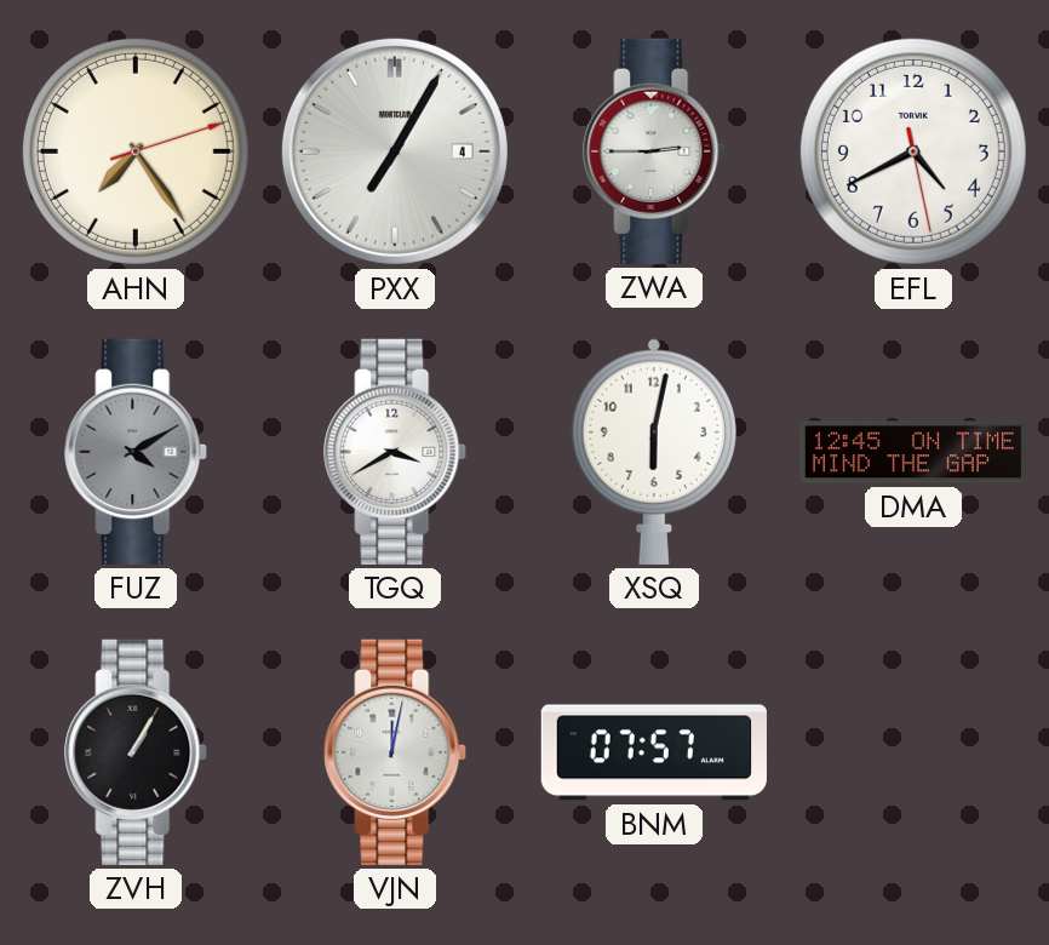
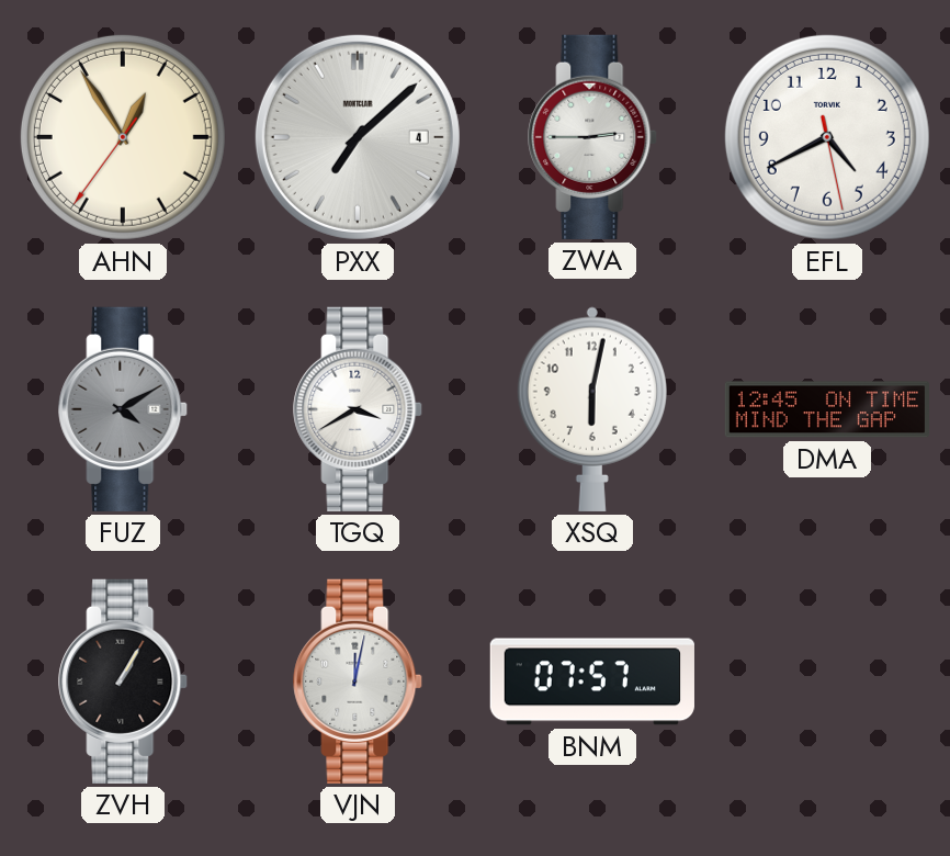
AHN: 7:24 -> 12:54
PXX: 7:05 -> 7:08
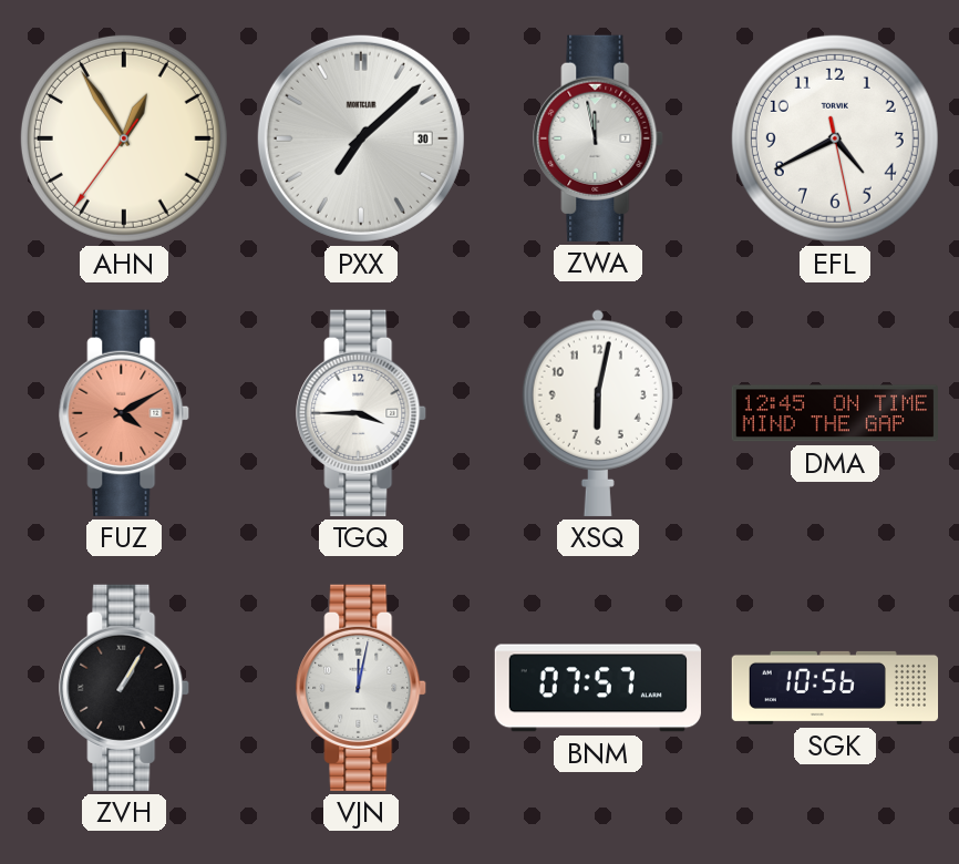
PXX date: 4 -> 30
ZWA: 2:45 -> 11:58
FUZ dial: grey -> salmon
TGQ: 3:40 -> 3:45
SGK: none -> 10:56
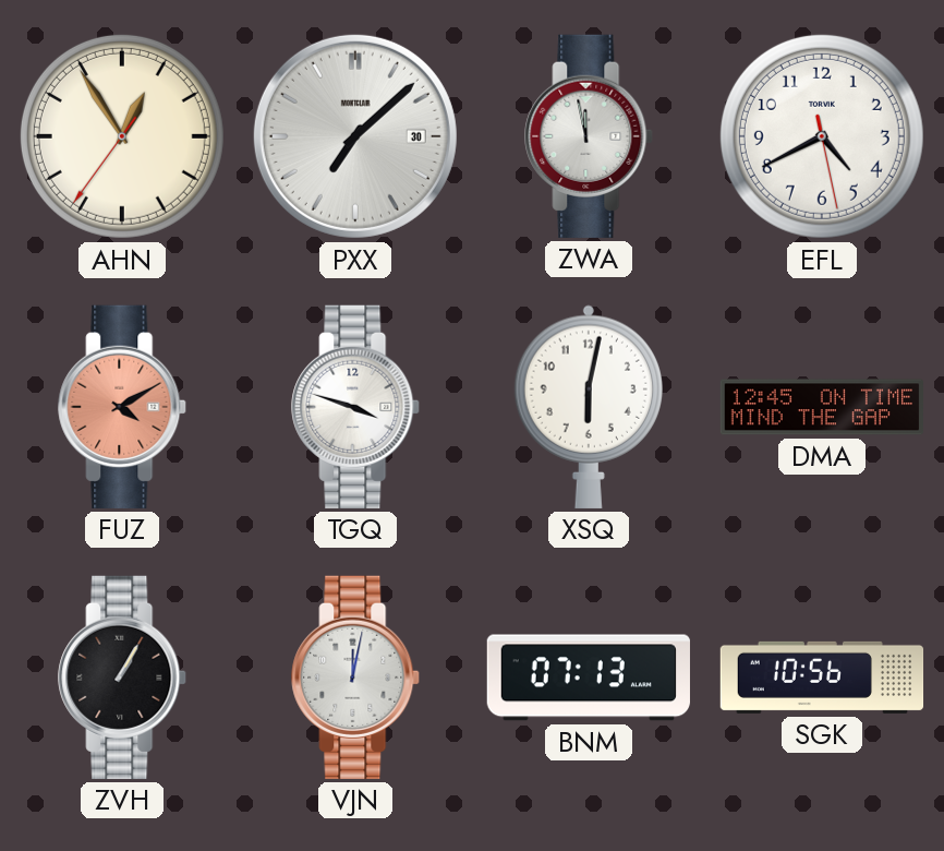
TGQ: 3:45 -> 3:48
BNM: 07:57 -> 07:13
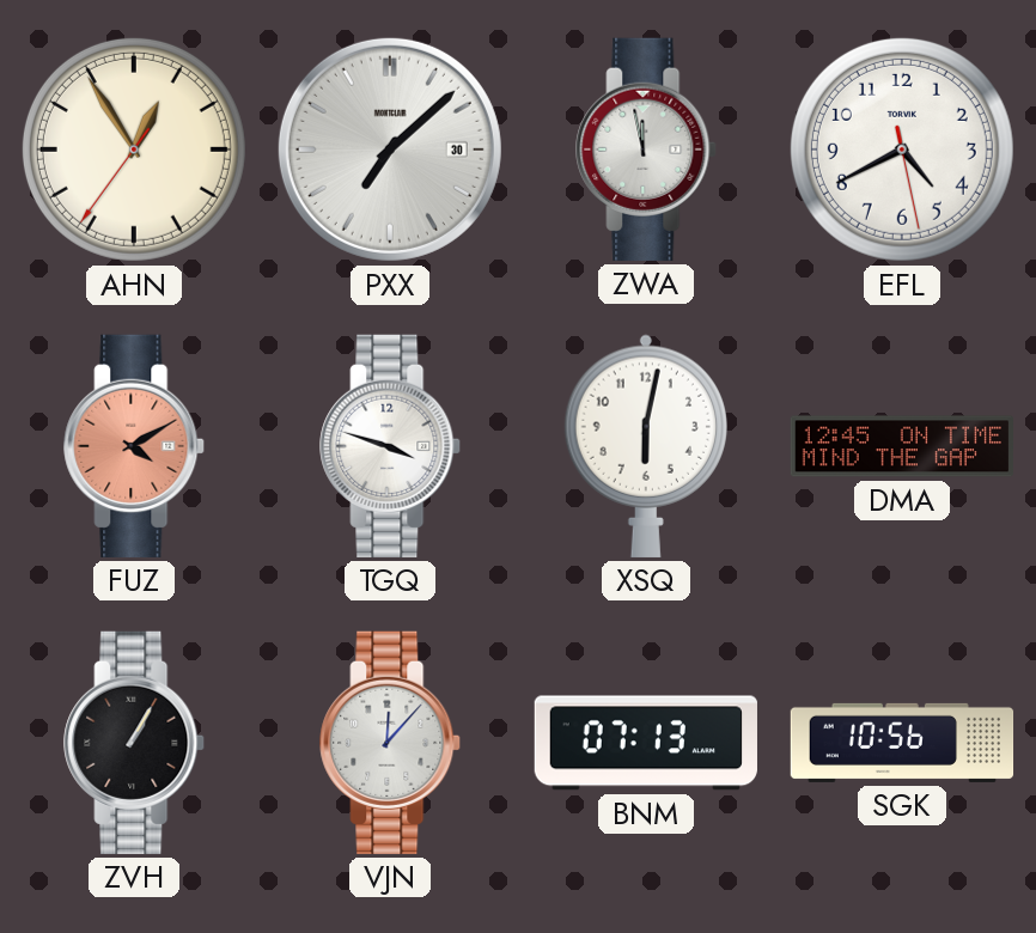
VJN: 12:02 -> 12:07
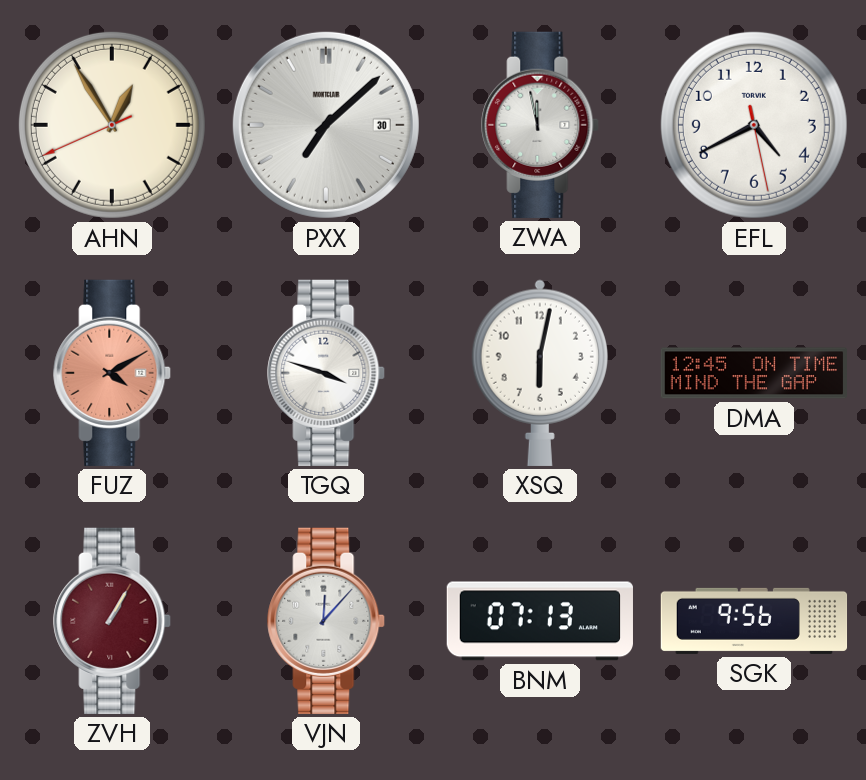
AHN: 12:54:36 -> 12:54:41
ZVH dial: black -> burgundy
SGK: 10:56 -> 9:56
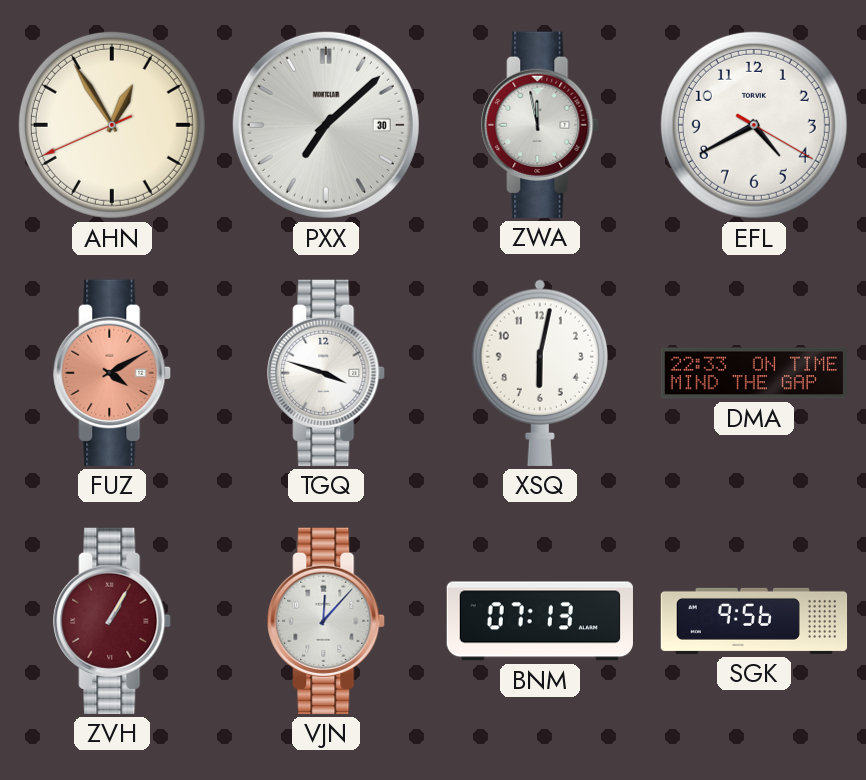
EFL: 4:40:28 -> 4:40:20
DMA: 12:45 -> 22:33
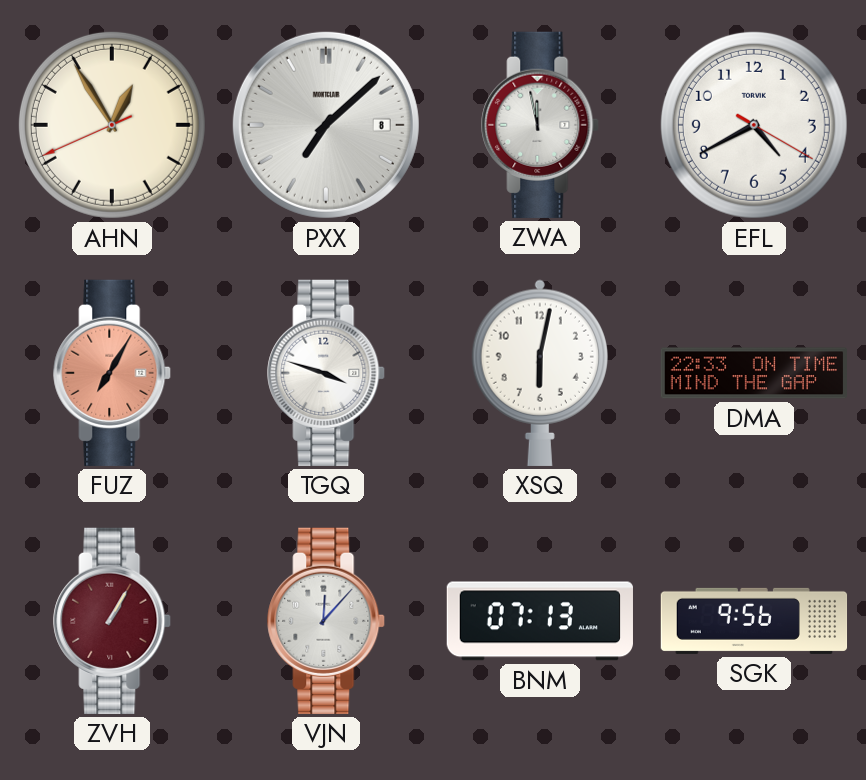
PXX date: 30 -> 8
FUZ: 4:10 -> 7:05
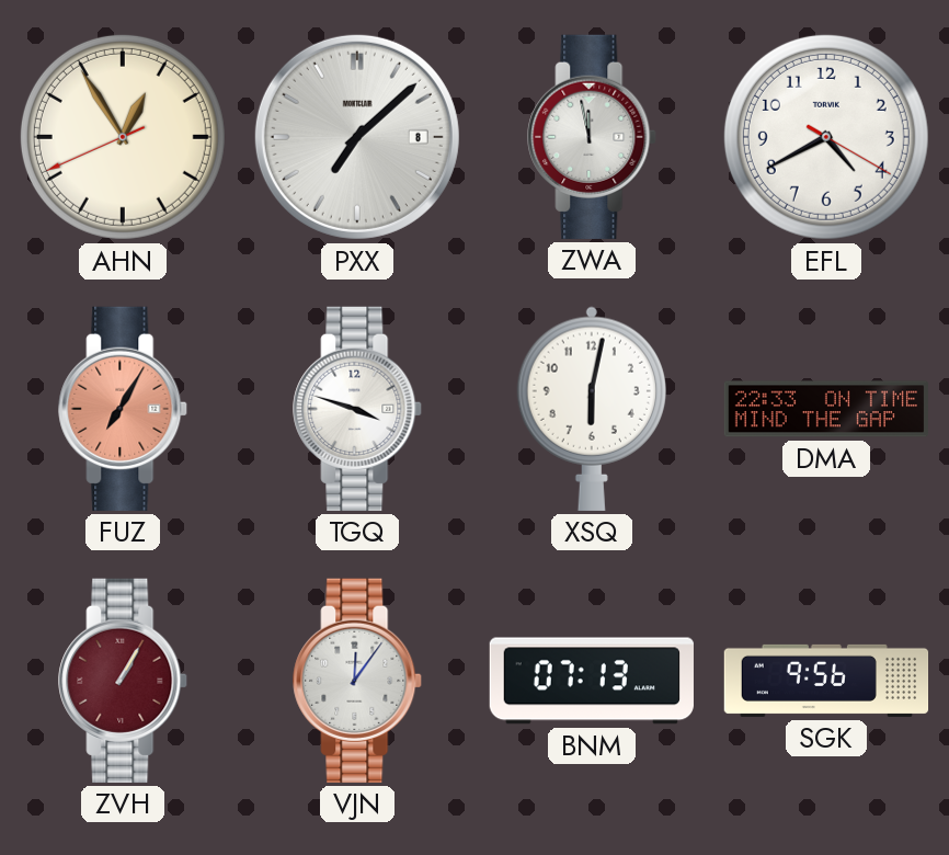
VJN: 12:07 -> 12:06
